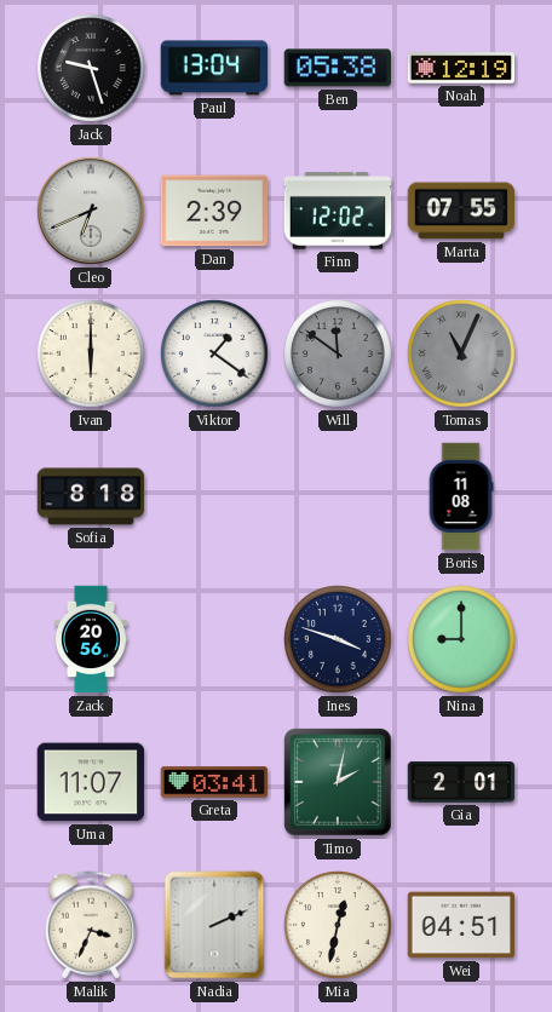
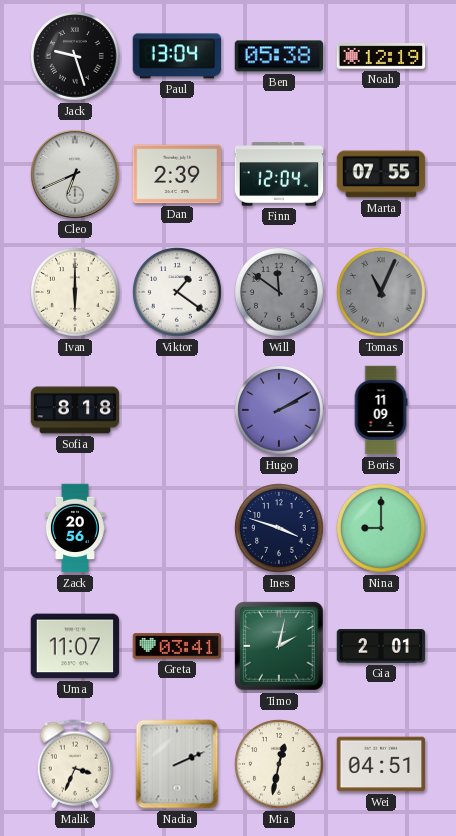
Finn: 12:02 -> 12:04
Hugo: none -> 2:10
Boris: 11:08 -> 11:09
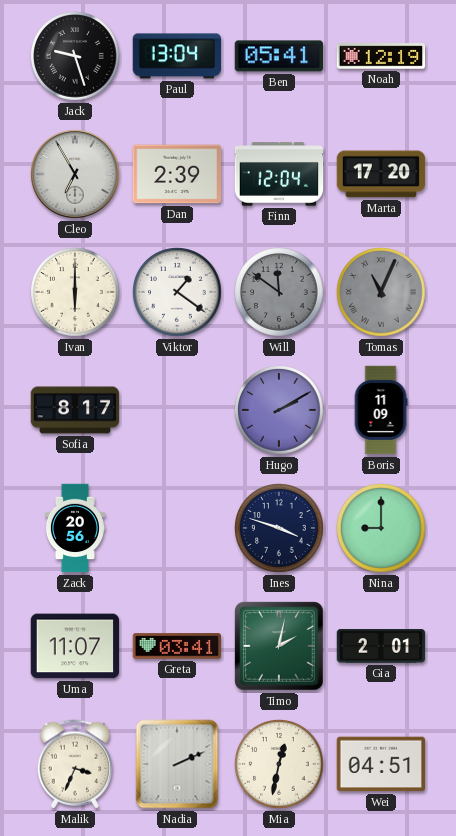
Ben: 05:38 -> 05:41
Cleo: 6:41 -> 6:55
Marta: 07:55 -> 17:20
Sofia: 8:18 -> 8:17
